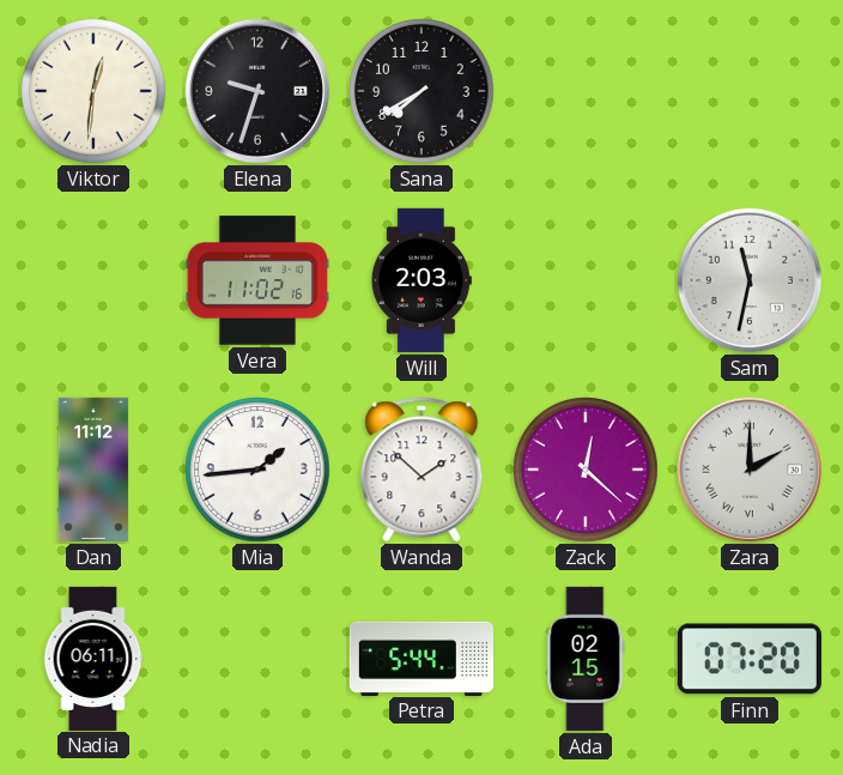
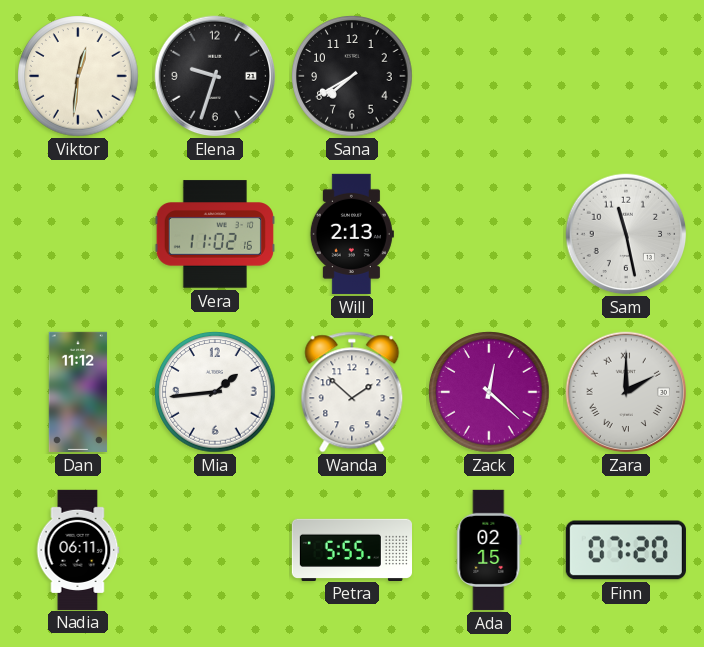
Will: 2:03 -> 2:13
Sam: 11:32 -> 11:28
Petra: 5:44 -> 5:55
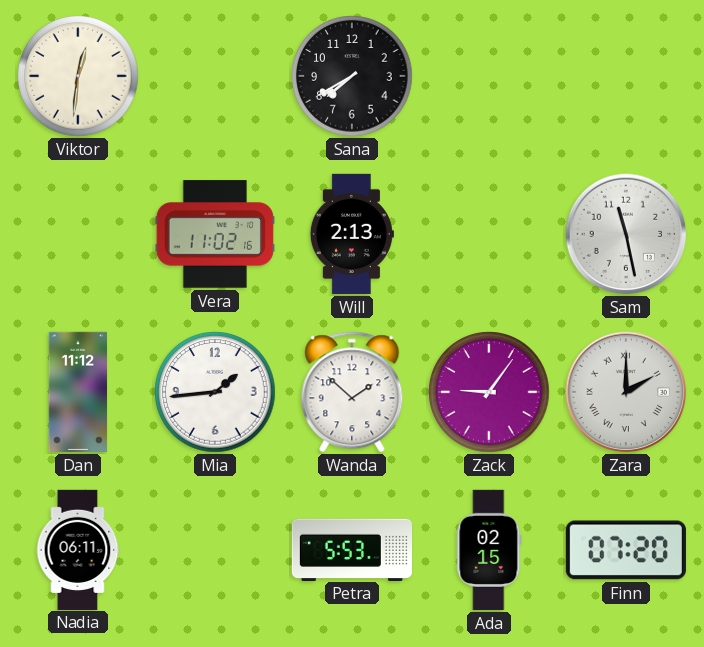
Elena: 9:33 -> none
Zack: 12:22 -> 9:06
Petra: 5:55 -> 5:53
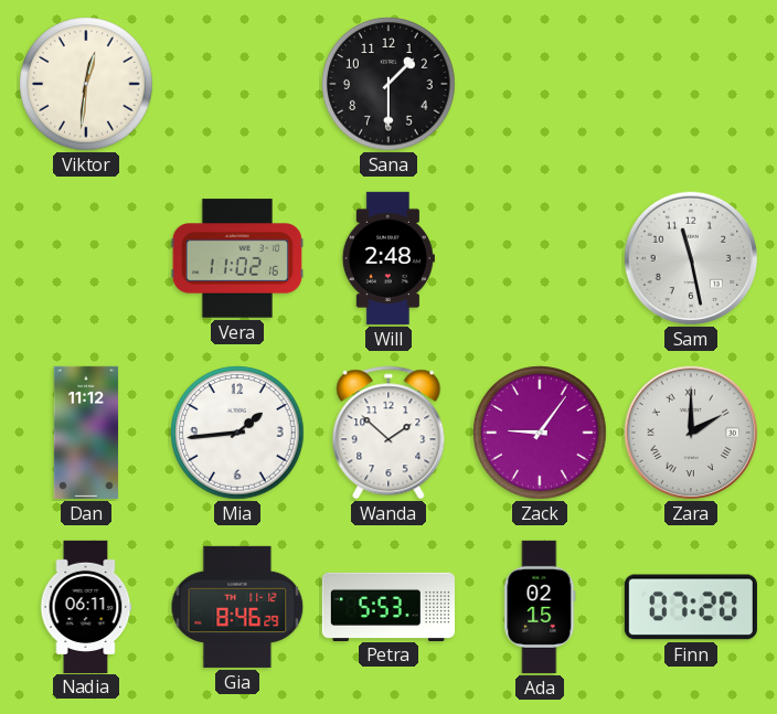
Sana: 7:40 -> 1:30
Will: 2:13 -> 2:48
Gia: none -> 8:46
